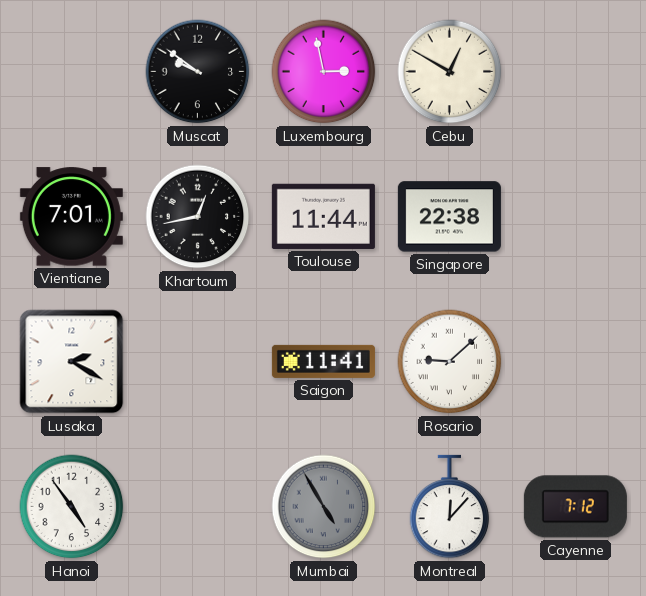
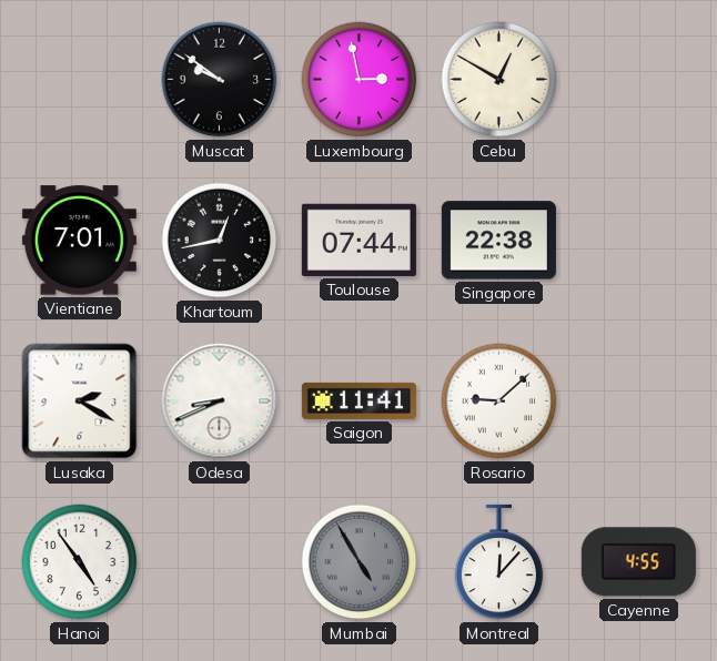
Toulouse: 11:44 -> 07:44
Odesa: none -> 8:41
Cayenne: 7:12 -> 4:55
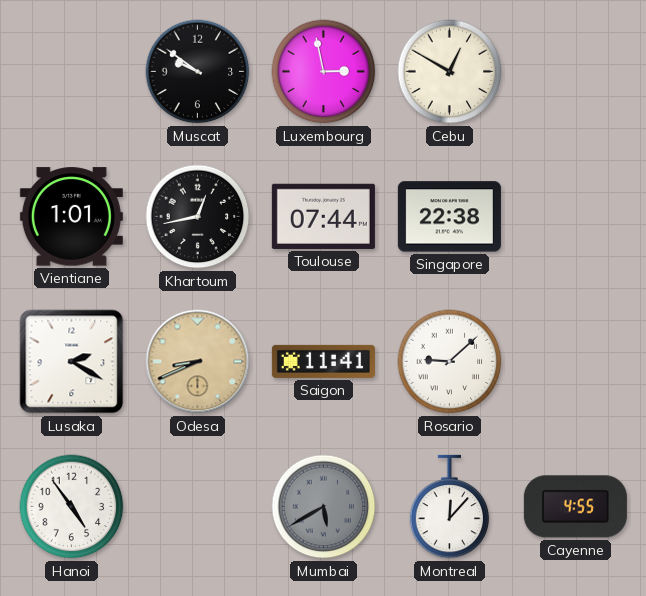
Vientiane: 7:01 -> 1:01
Odesa dial: white -> champagne
Mumbai: 4:55 -> 5:40
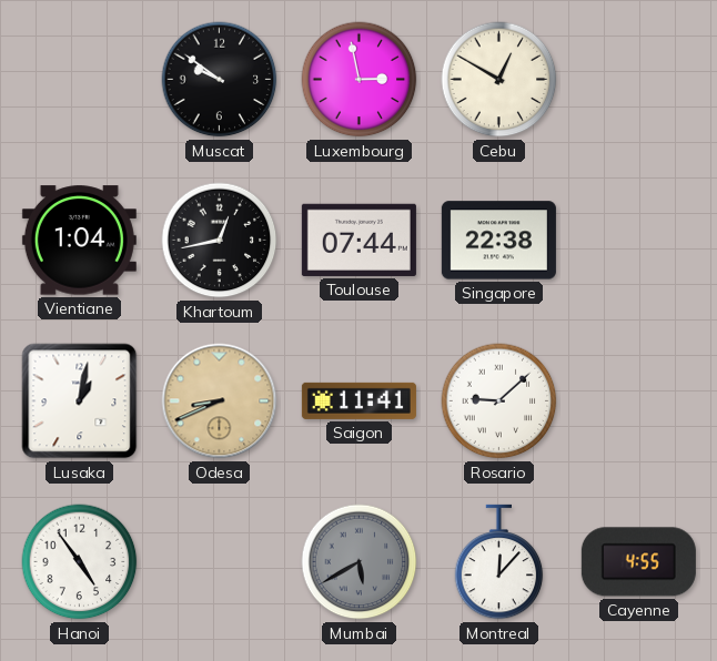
Vientiane: 1:01 -> 1:04
Lusaka: 2:20 -> 1:02
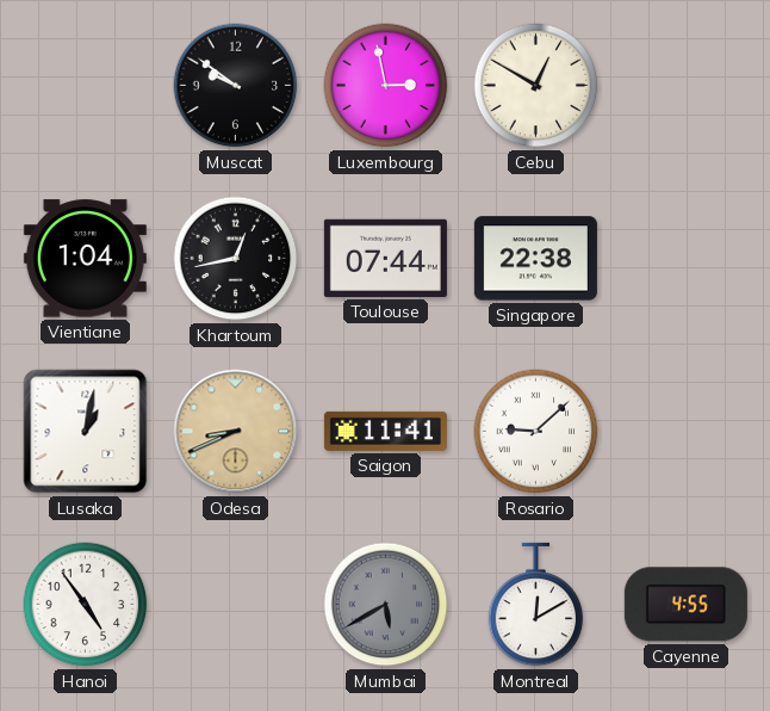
Montreal: 12:07 -> 12:10
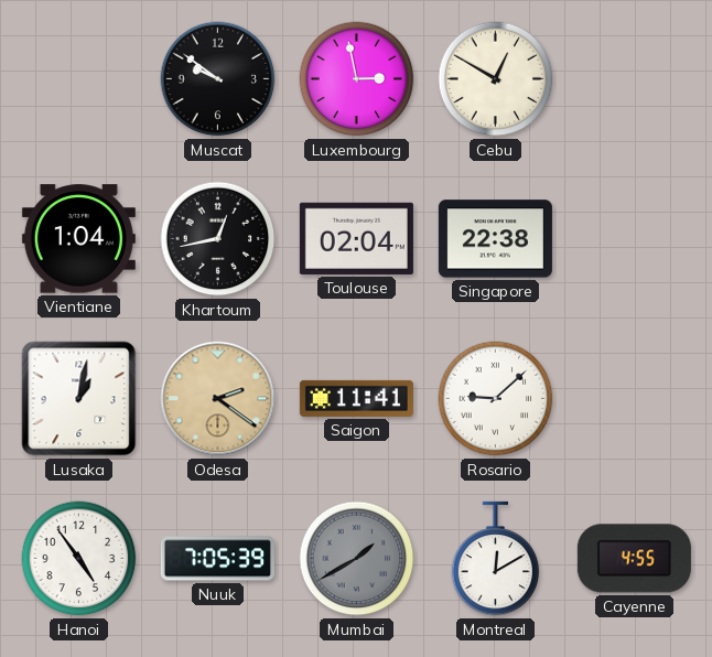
Toulouse: 07:44 -> 02:04
Odesa: 8:41 -> 2:21
Nuuk: none -> 7:05
Mumbai: 5:40 -> 1:40
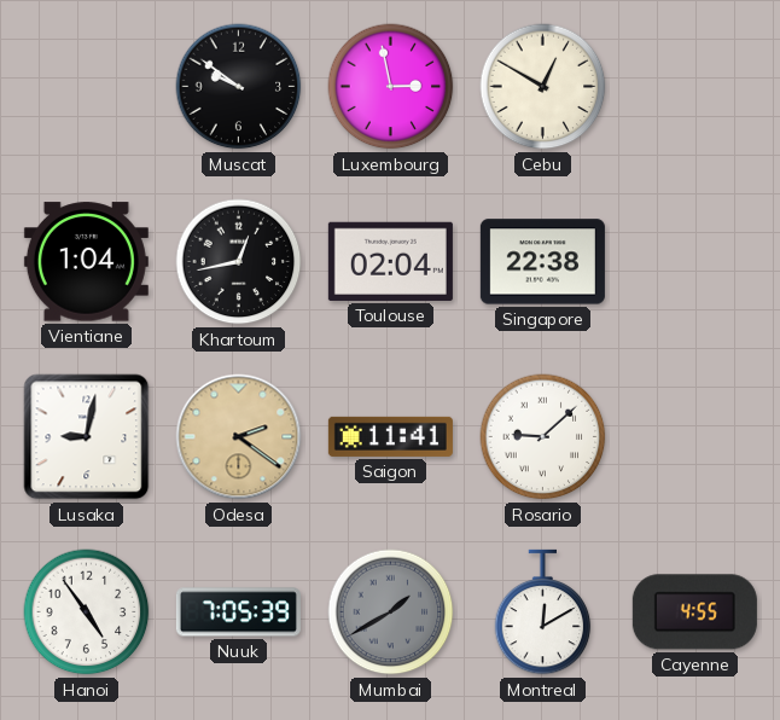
Lusaka: 1:02 -> 9:02
